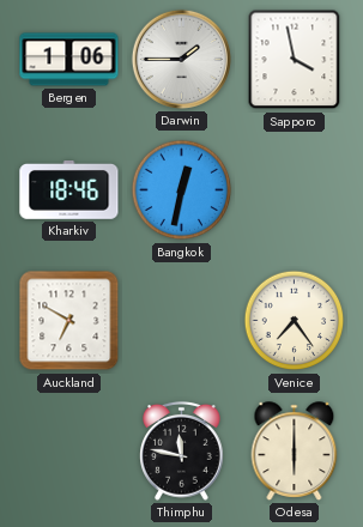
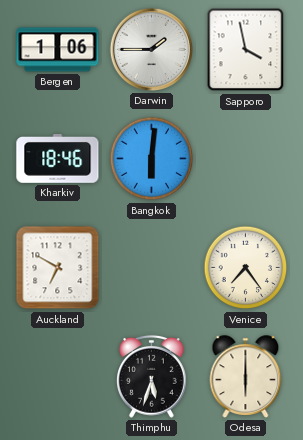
Bangkok: 12:32 -> 6:01
Thimphu: 11:47 -> 5:33
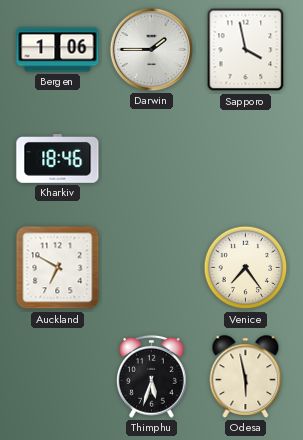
Bangkok: 6:01 -> none
Odesa: 6:00 -> 5:58
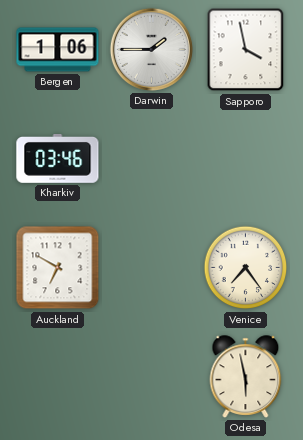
Kharkiv: 18:46 -> 03:46
Thimphu: 5:33 -> none
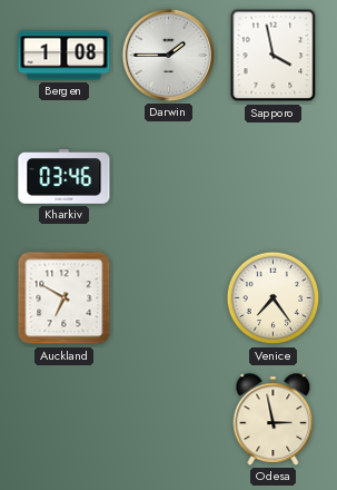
Bergen: 1:06 -> 1:08
Odesa: 5:58 -> 2:58
